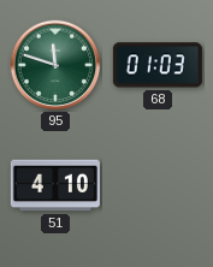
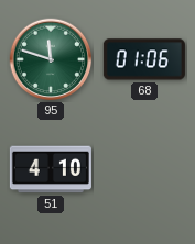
68: 01:03 -> 01:06
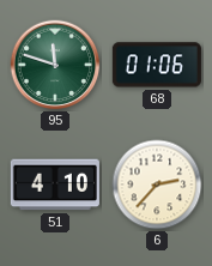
6: none -> 2:37
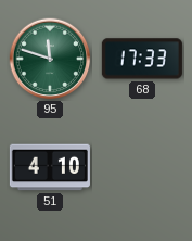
68: 01:06 -> 17:33
6: 2:37 -> none
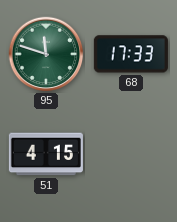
51: 4:10 -> 4:15
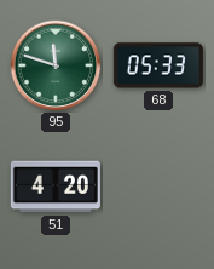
68: 17:33 -> 05:33
51: 4:15 -> 4:20
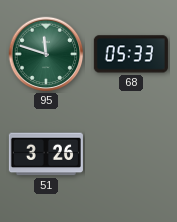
51: 4:20 -> 3:26
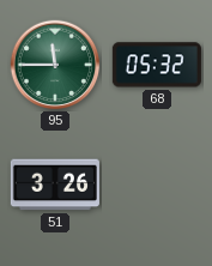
95: 11:48 -> 11:45
68: 05:33 -> 05:32
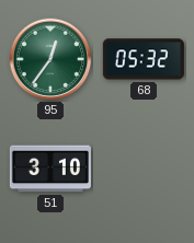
95: 11:45 -> 12:36
51: 3:26 -> 3:10
